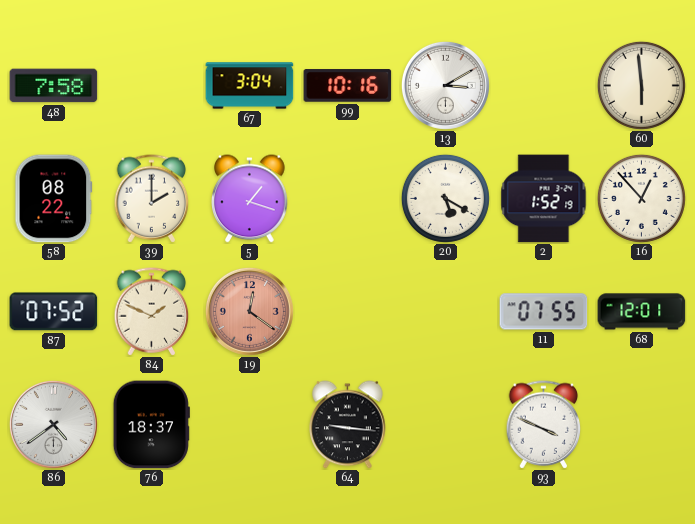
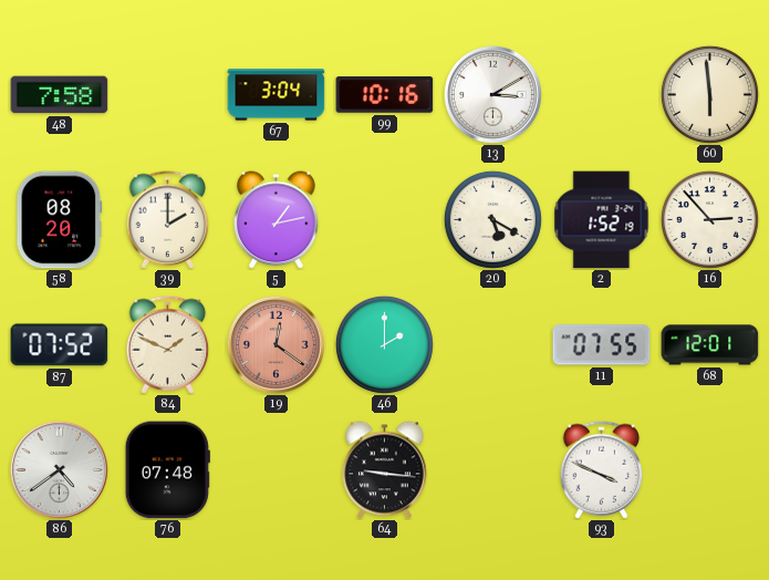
58: 08:22 -> 08:20
5: 1:18 -> 1:13
16: 12:53 -> 2:53
46: none -> 2:00
76: 18:37 -> 07:48
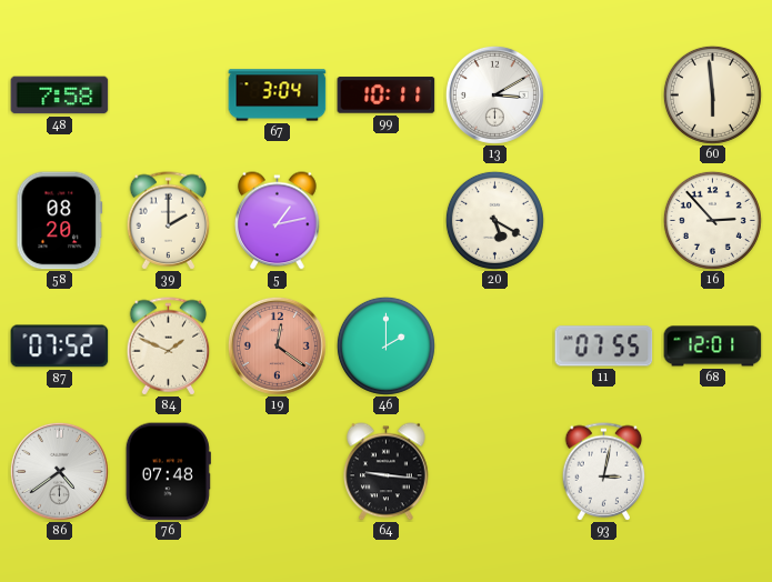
99: 10:16 -> 10:11
2: 1:52 -> none
93: 3:49 -> 3:02
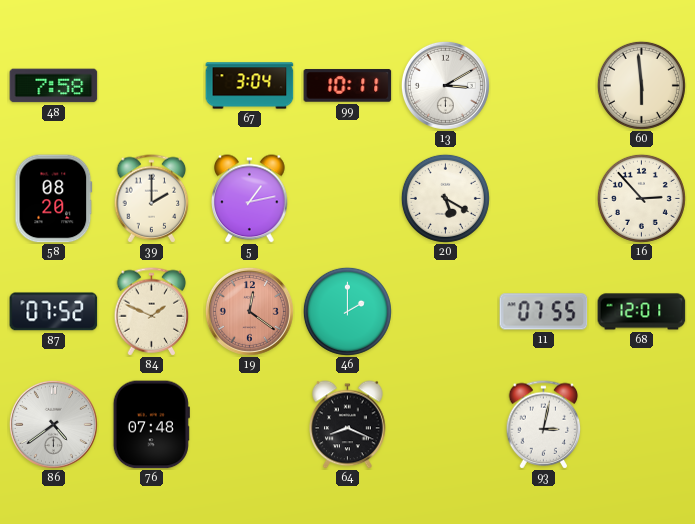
64: 9:16 -> 8:19
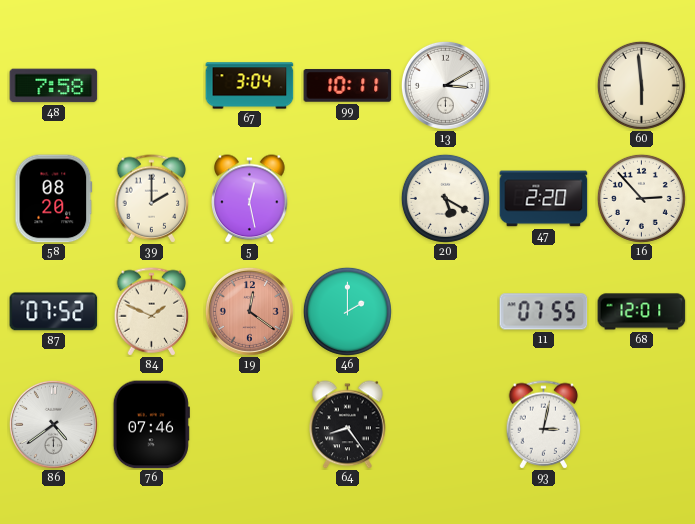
5: 1:13 -> 12:28
47: none -> 2:20
76: 07:48 -> 07:46
64: 8:19 -> 8:24
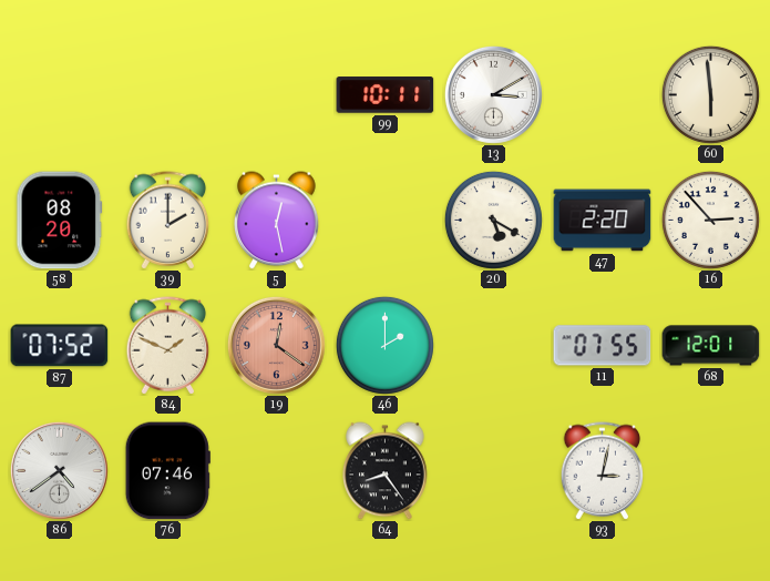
48: 7:58 -> none
67: 3:04 -> none
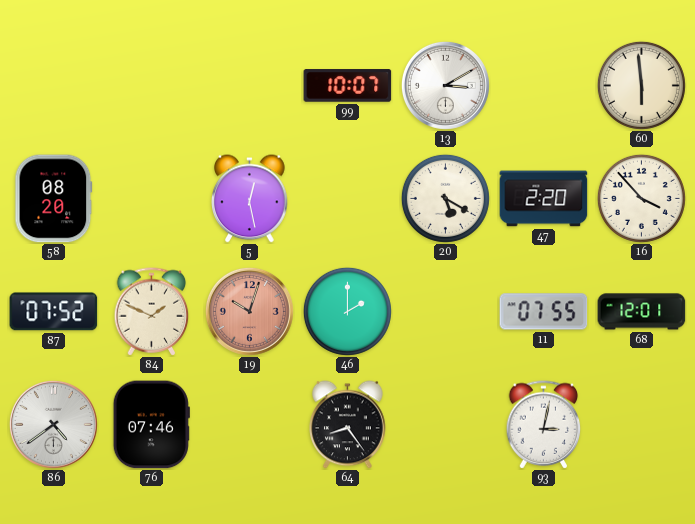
99: 10:11 -> 10:07
39: 2:00 -> none
16: 2:53 -> 3:53
19: 12:21 -> 10:03
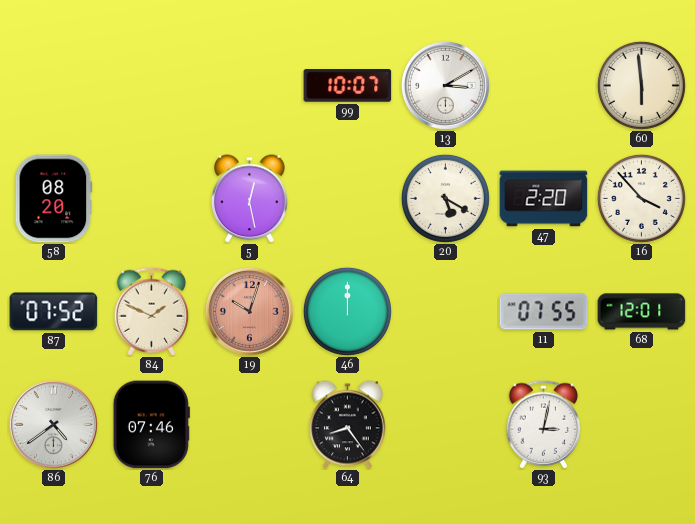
46: 2:00 -> 12:00
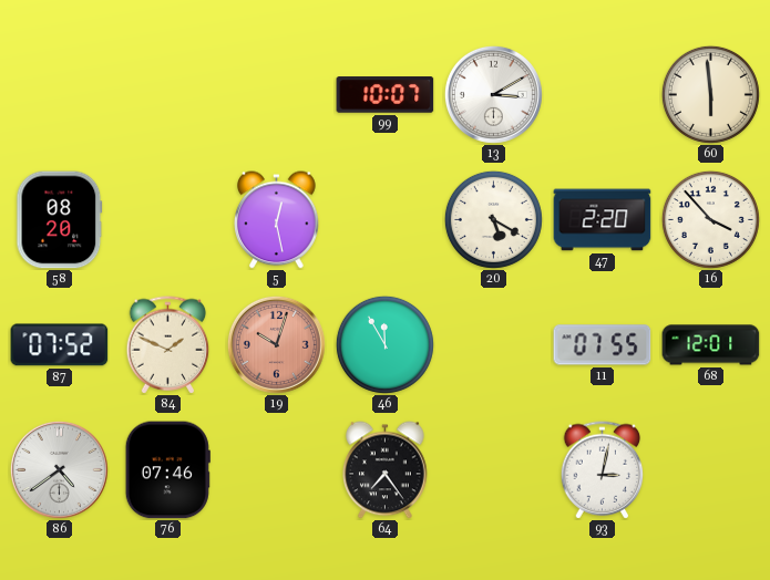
46: 12:00 -> 11:55
64: 8:24 -> 7:24
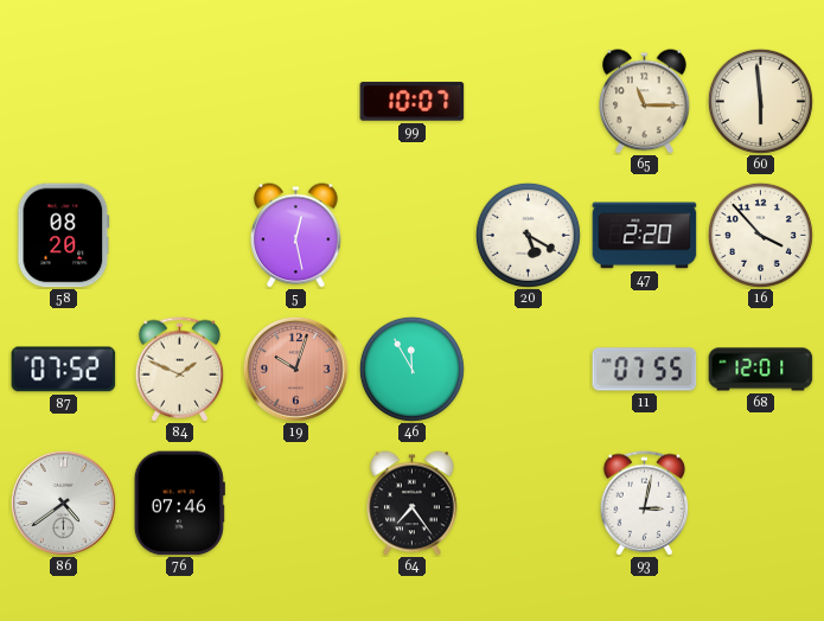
13: 3:10 -> none
65: none -> 11:15
